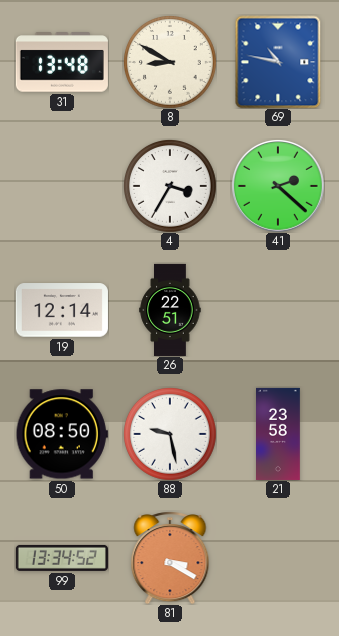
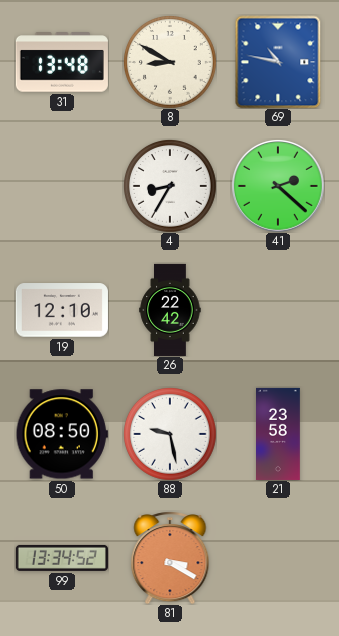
4: 3:35 -> 8:35
19: 12:14 -> 12:10
26: 22:51 -> 22:42
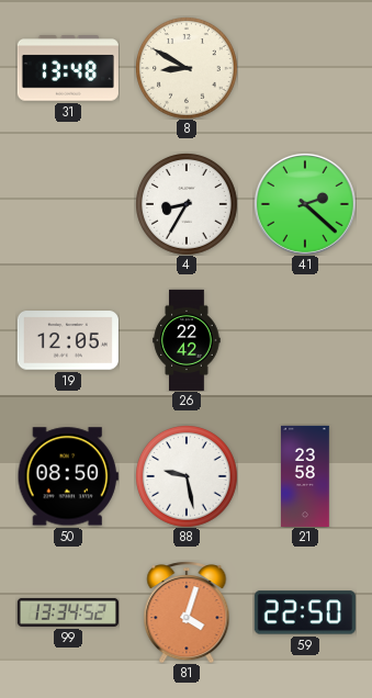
69: 10:47 -> none
19: 12:10 -> 12:05
81: 3:20 -> 4:03
59: none -> 22:50
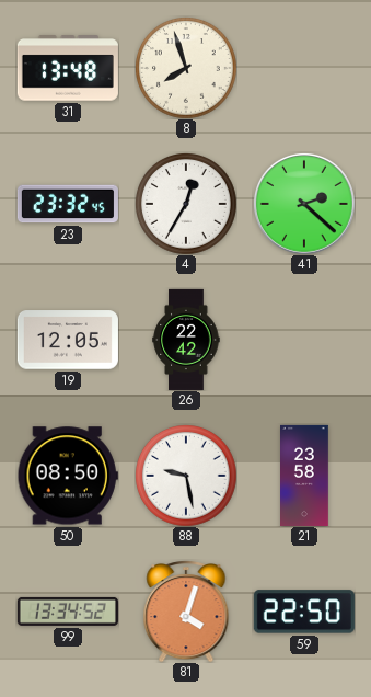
8: 8:50 -> 7:57
23: none -> 23:32
4: 8:35 -> 12:35
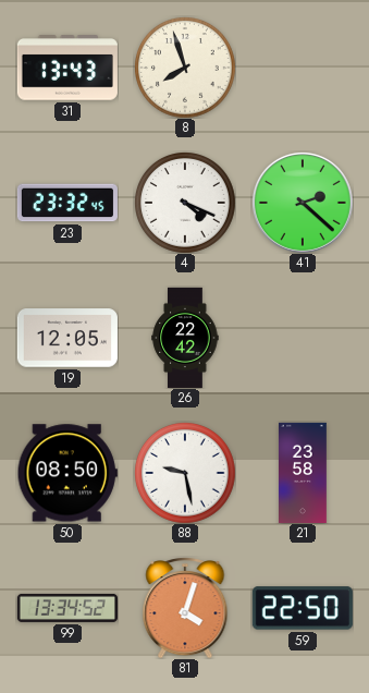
31: 13:48 -> 13:43
4: 12:35 -> 4:19
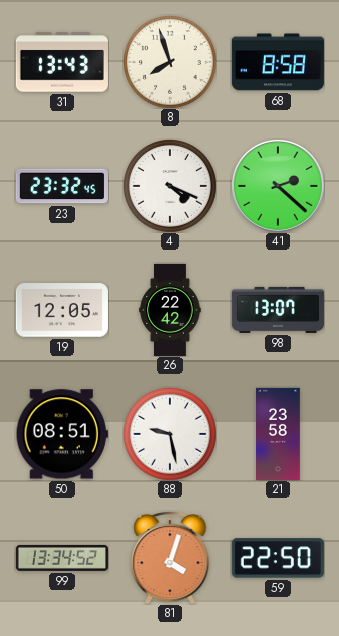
68: none -> 8:58
98: none -> 13:07
50: 08:50 -> 08:51
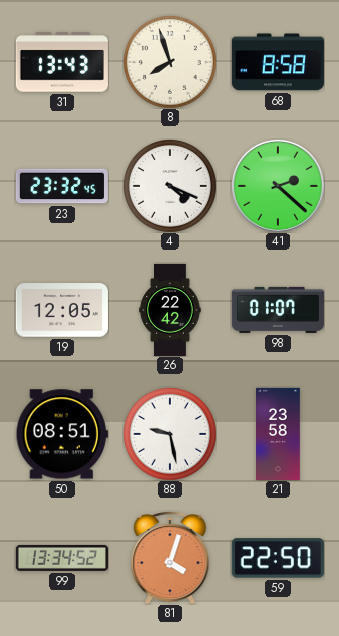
98: 13:07 -> 01:07
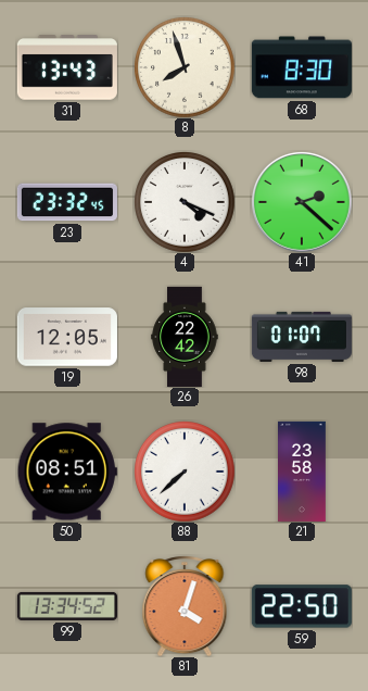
68: 8:58 -> 8:30
88: 9:28 -> 7:38
